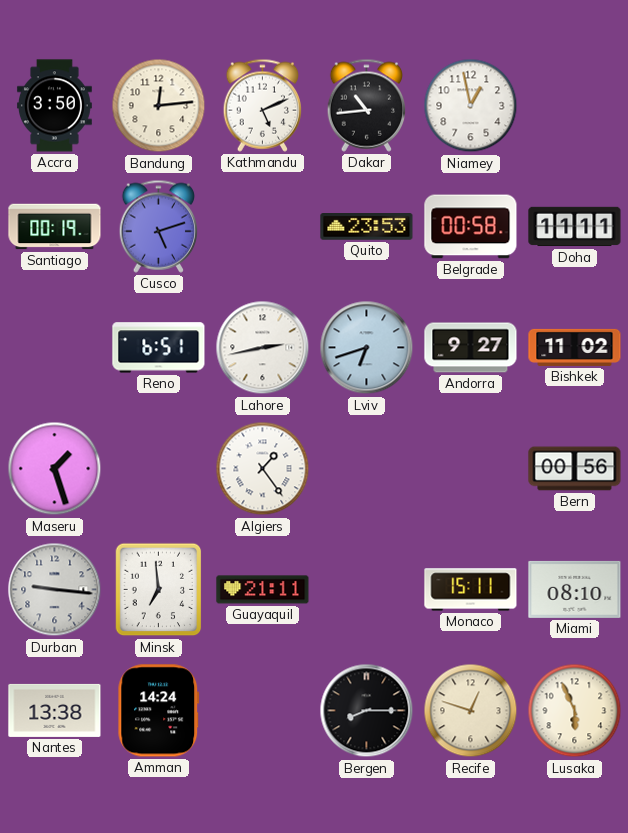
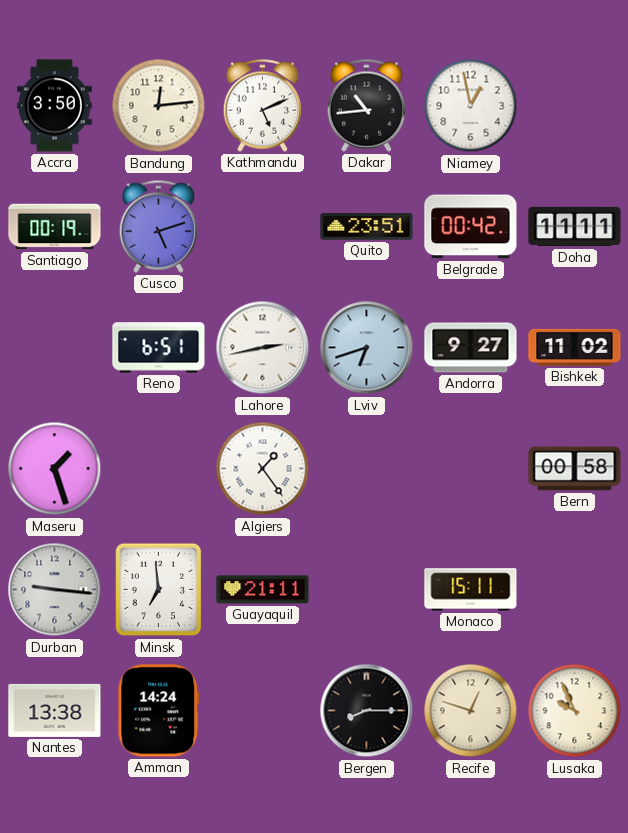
Quito: 23:53 -> 23:51
Belgrade: 00:58 -> 00:42
Bern: 00:56 -> 00:58
Miami: 08:10 -> none
Lusaka: 5:56 -> 9:56
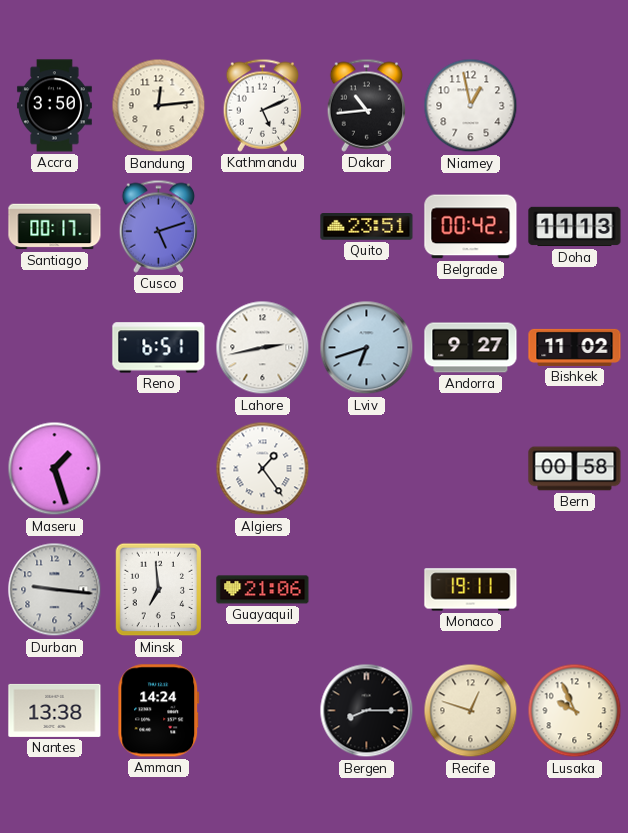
Santiago: 00:19 -> 00:17
Doha: 11:11 -> 11:13
Guayaquil: 21:11 -> 21:06
Monaco: 15:11 -> 19:11
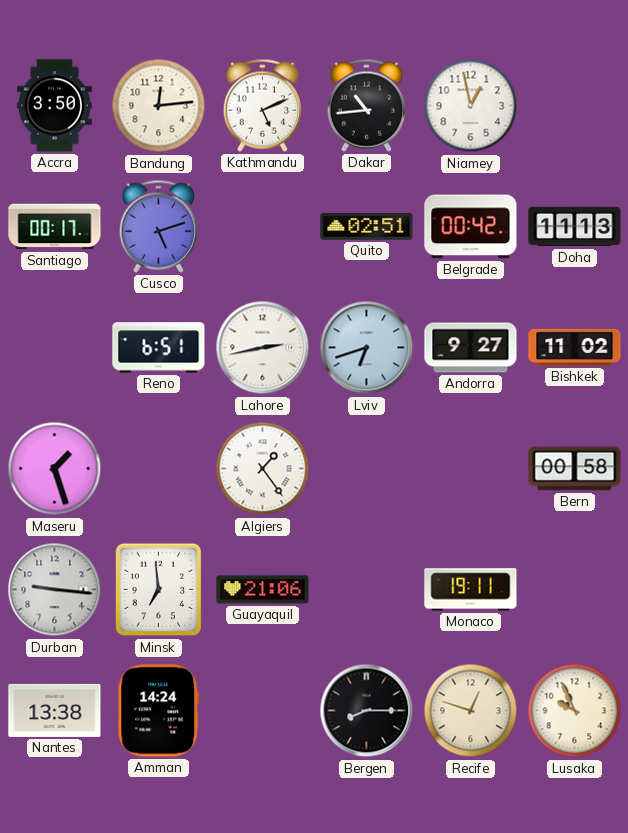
Quito: 23:51 -> 02:51
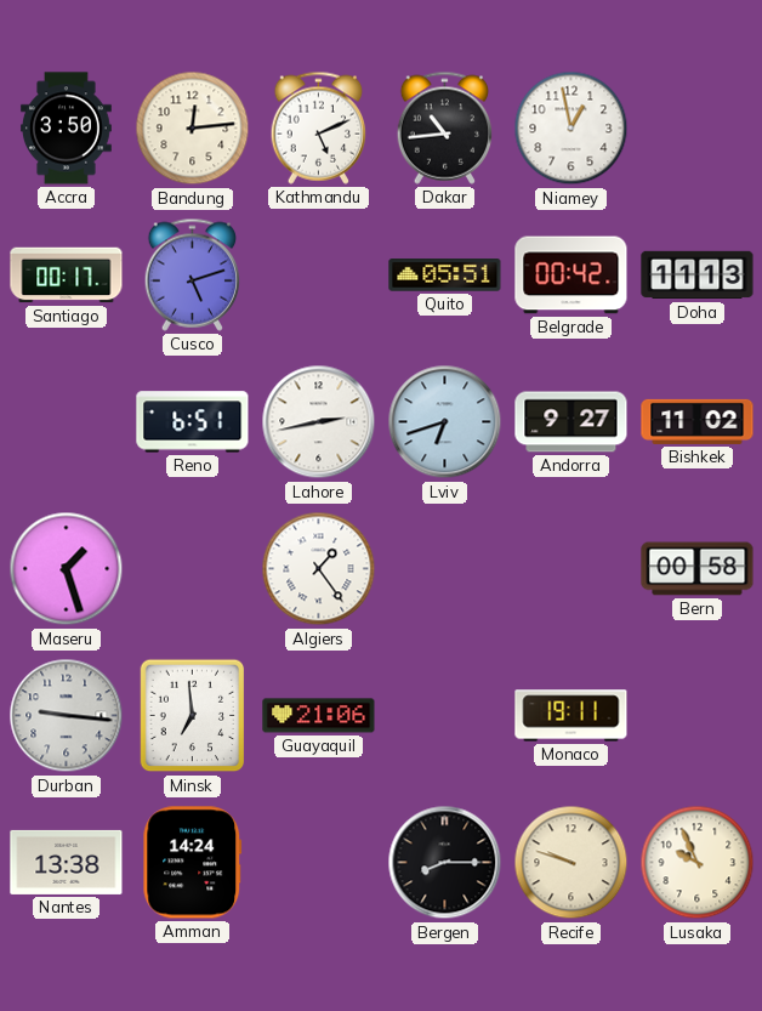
Quito: 02:51 -> 05:51
Recife: 12:48 -> 9:48
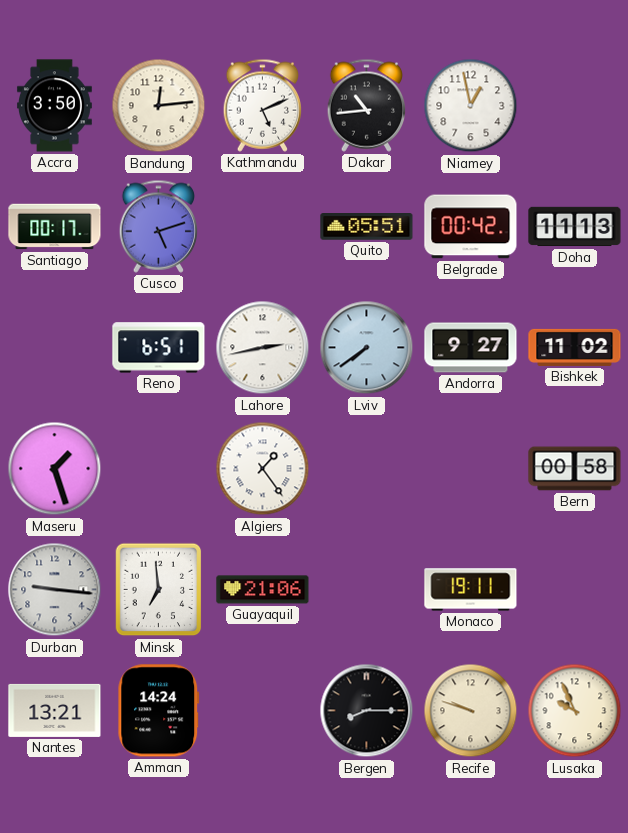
Lviv: 6:42 -> 7:39
Nantes: 13:38 -> 13:21
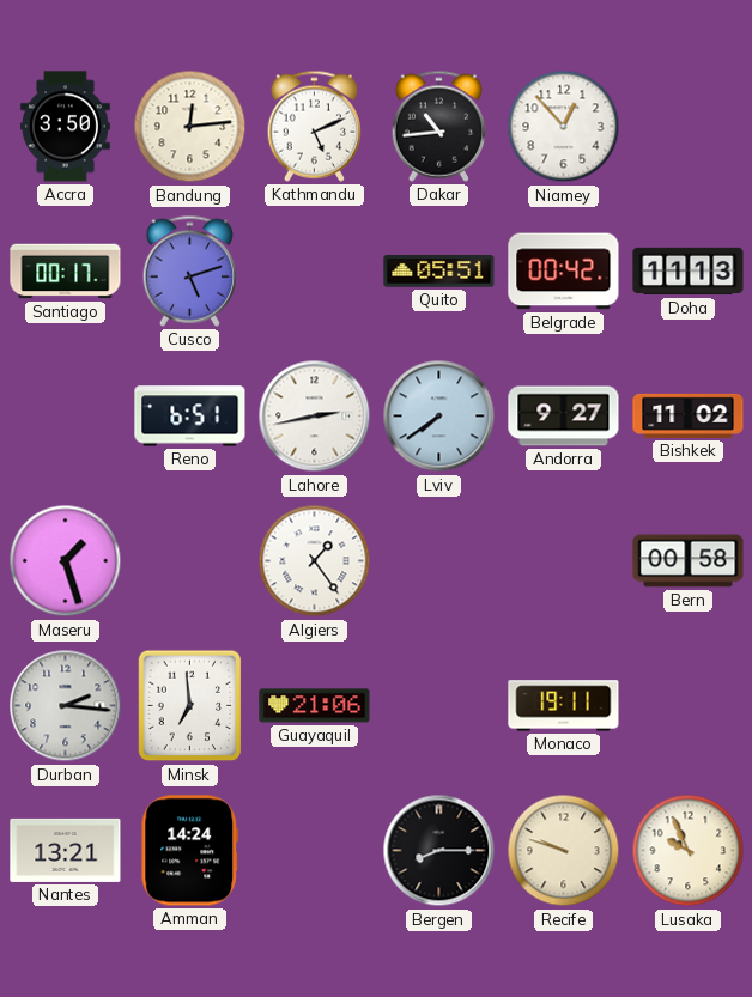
Niamey: 12:58 -> 12:53
Durban: 9:16 -> 2:16
